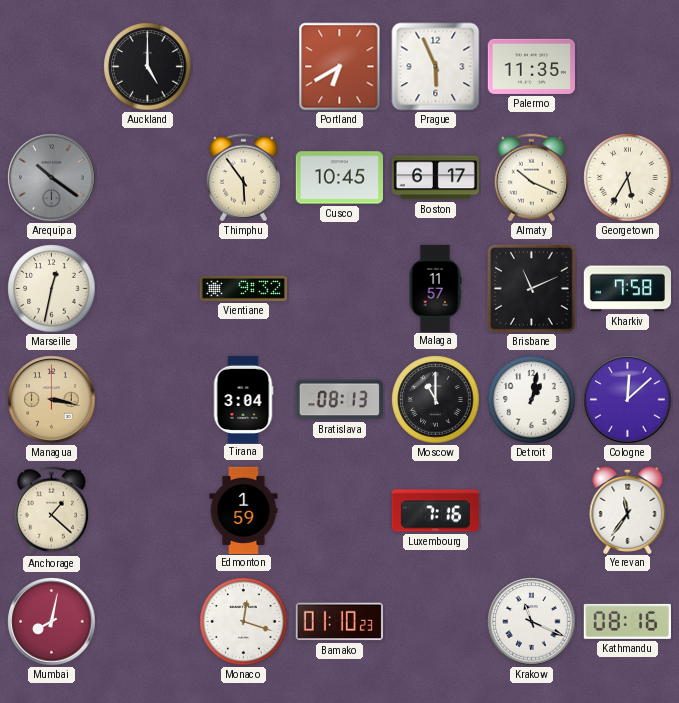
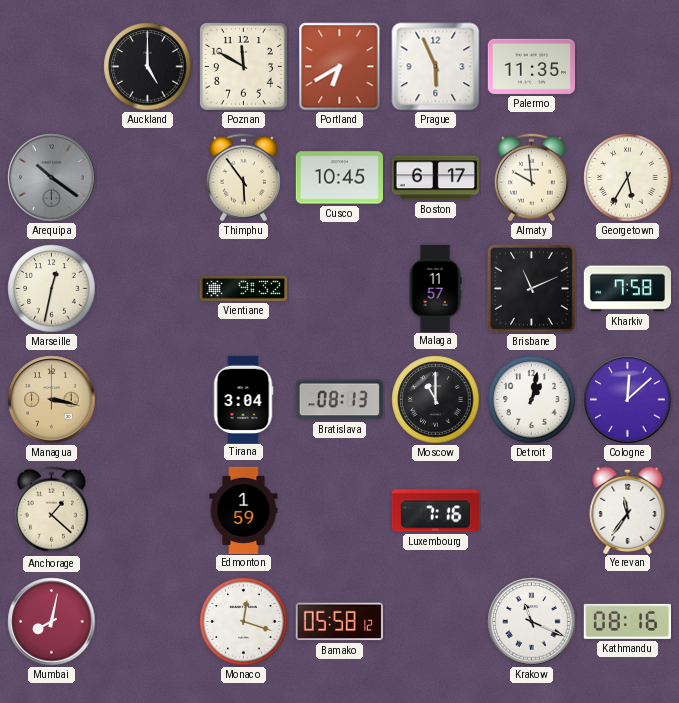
Poznan: none -> 11:50
Almaty: 10:19 -> 9:59
Bamako: 01:10 -> 05:58
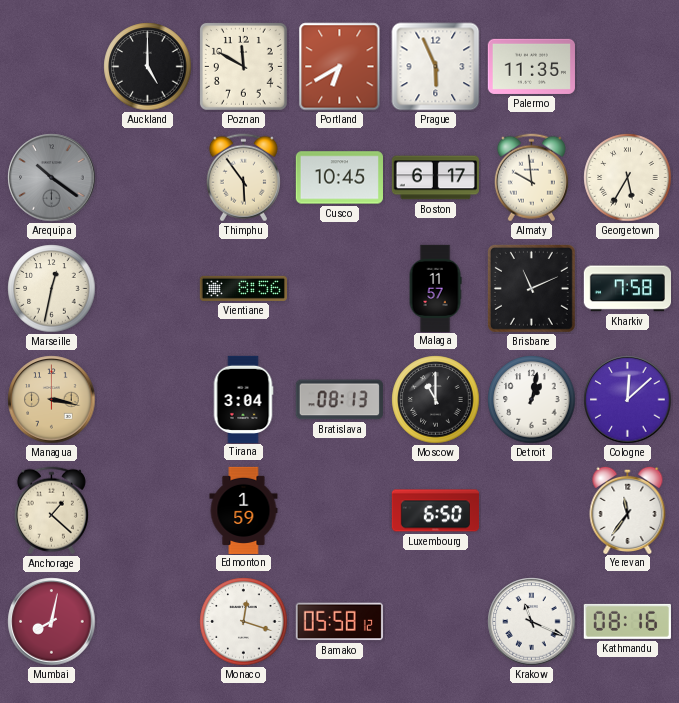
Vientiane: 9:32 -> 8:56
Luxembourg: 7:16 -> 6:50
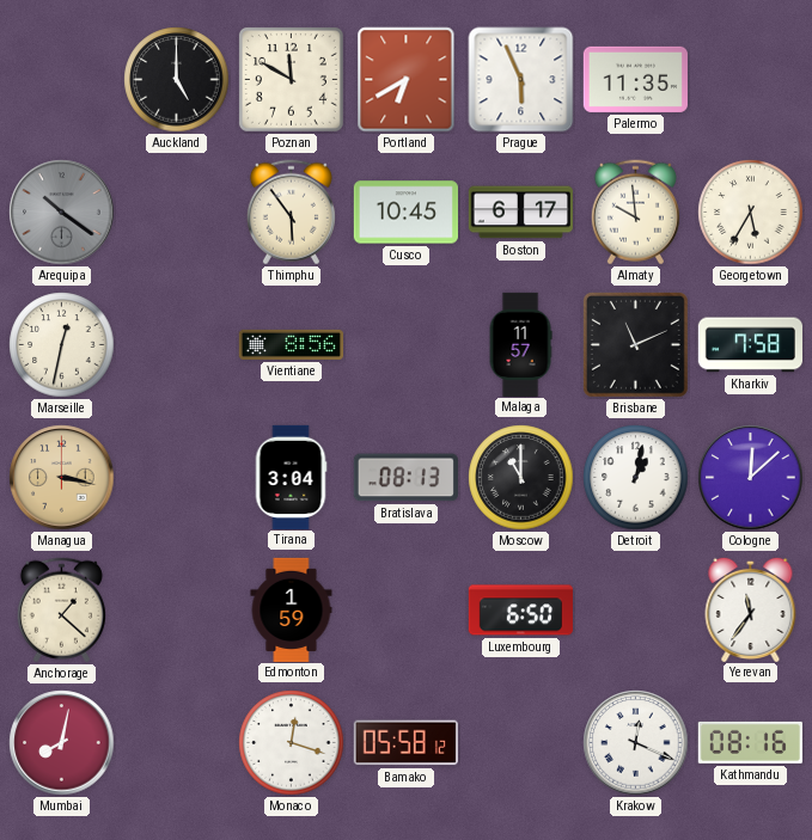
Krakow: 11:19 -> 12:19
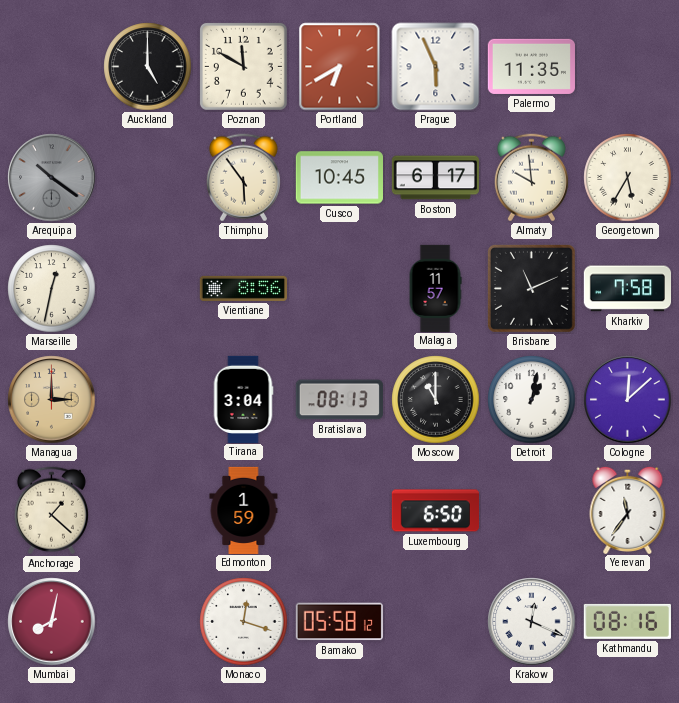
Managua: 3:17 -> 3:00
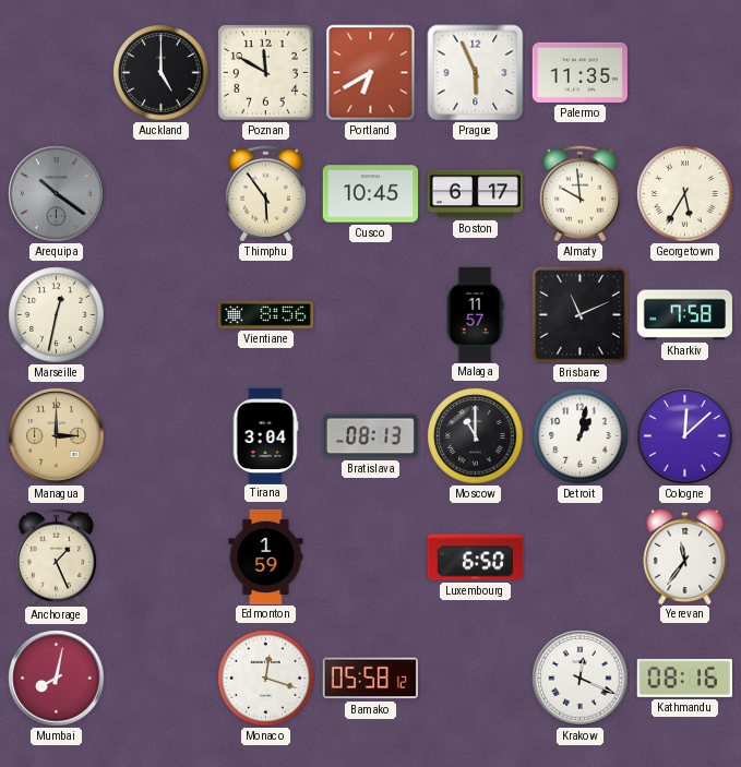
Anchorage: 1:22 -> 1:26
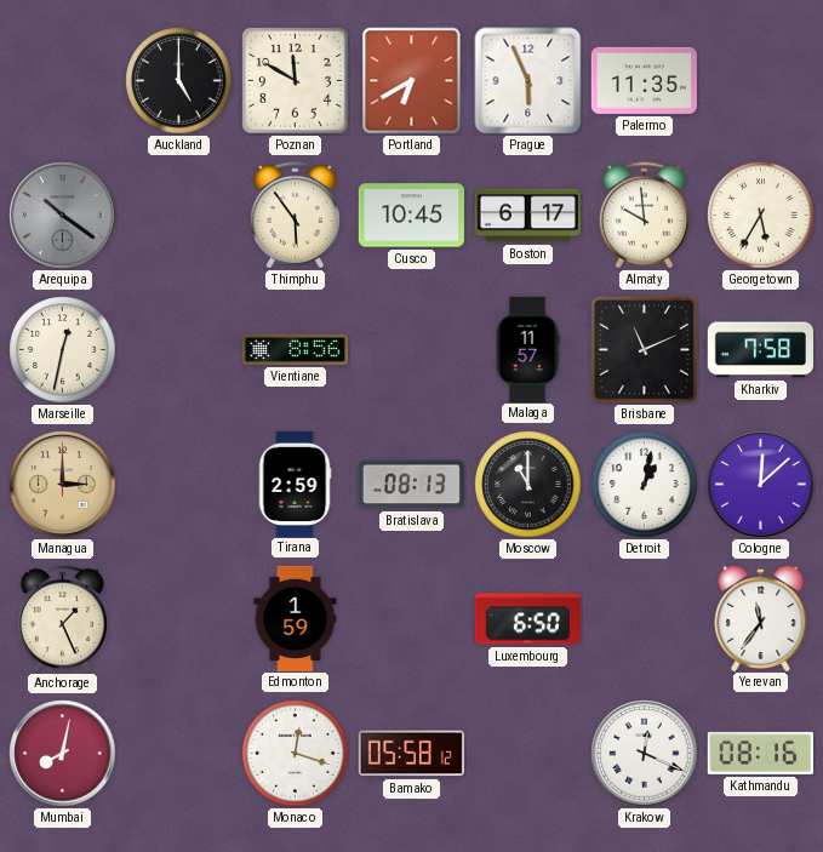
Tirana: 3:04 -> 2:59
